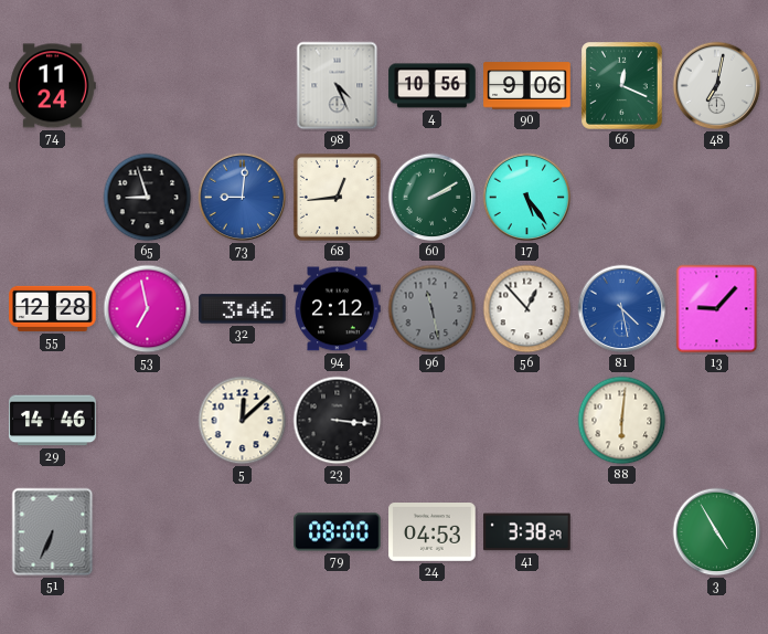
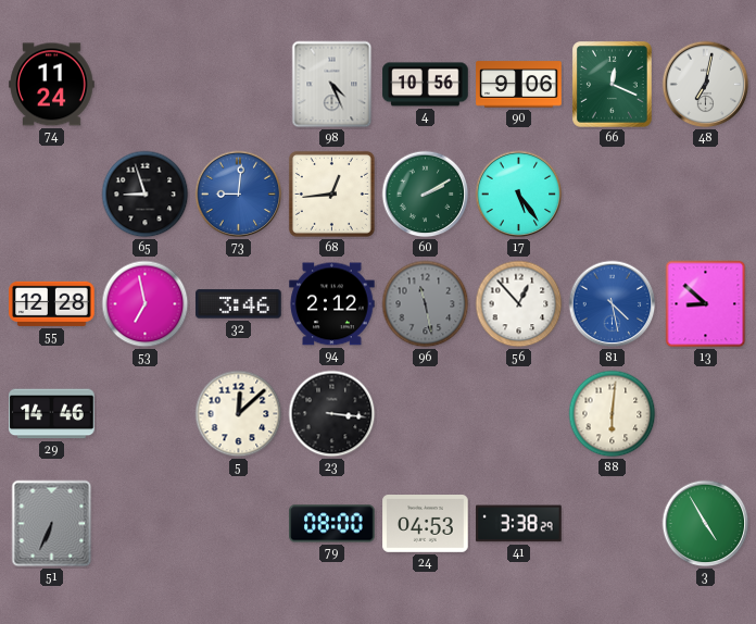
13: 9:07 -> 8:52
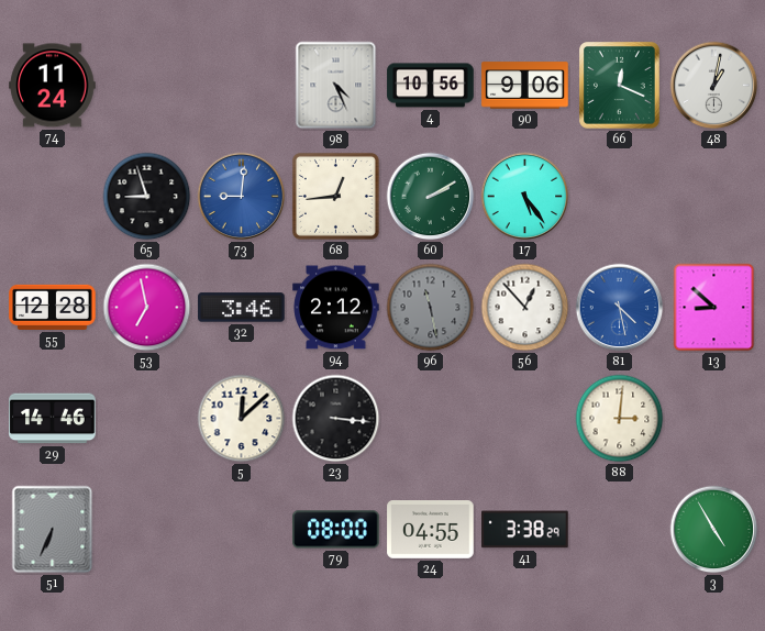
48: 7:02 -> 1:02
88: 6:01 -> 3:01
24: 04:53 -> 04:55
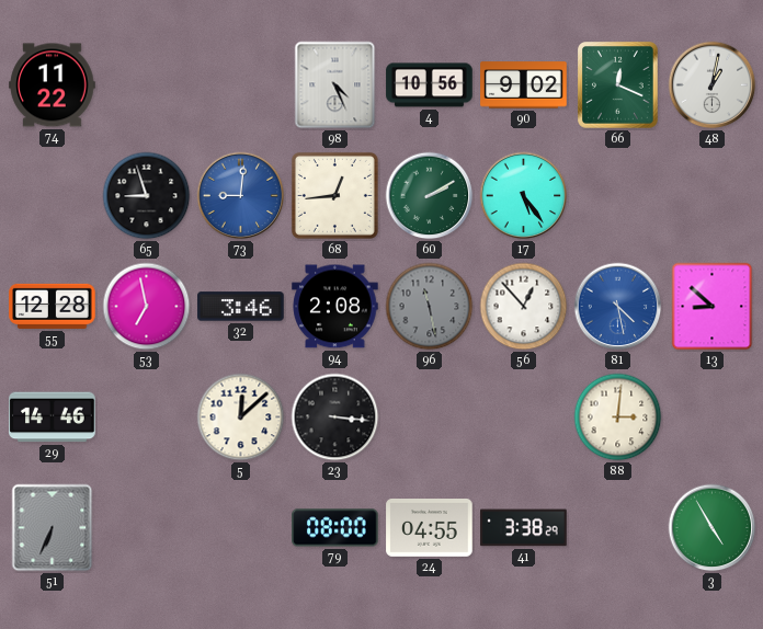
74: 11:24 -> 11:22
90: 9:06 -> 9:02
94: 2:12 -> 2:08
